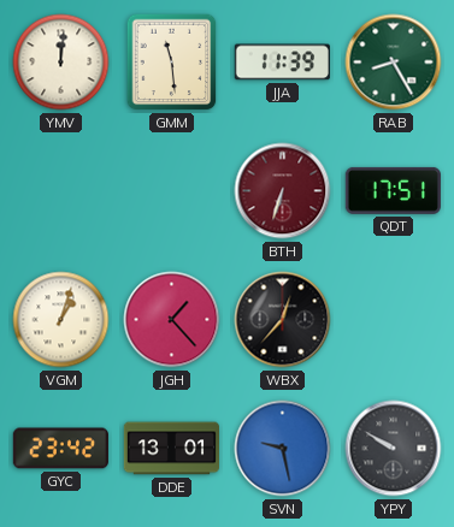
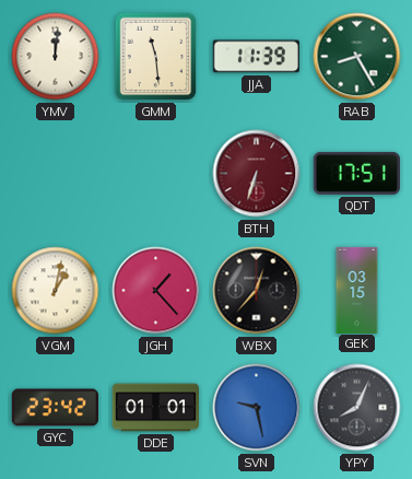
VGM: 1:03 -> 1:02
GEK: none -> 03:15
DDE: 13:01 -> 01:01
YPY: 9:50 -> 8:04
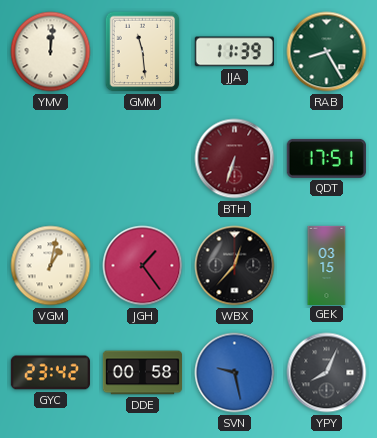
JGH: 1:23 -> 1:24
DDE: 01:01 -> 00:58
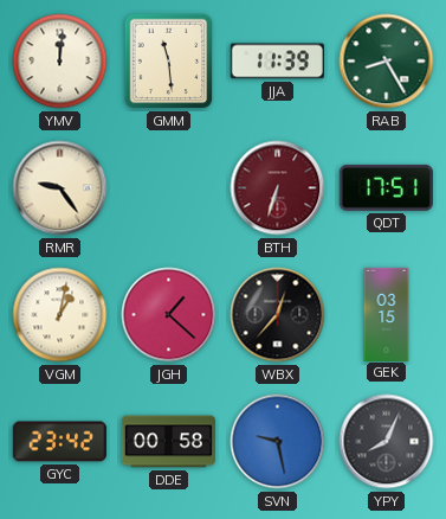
RMR: none -> 9:24
JGH: 1:24 -> 1:22
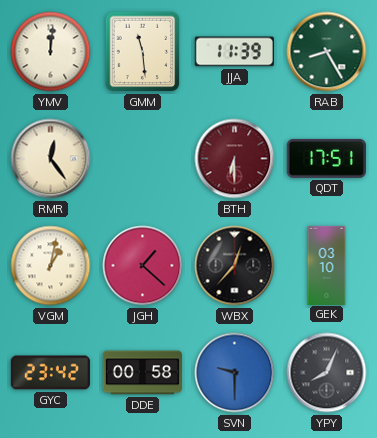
RMR: 9:24 -> 12:24
BTH: 6:33 -> 6:30
GEK: 03:15 -> 03:10
SVN: 9:28 -> 9:30
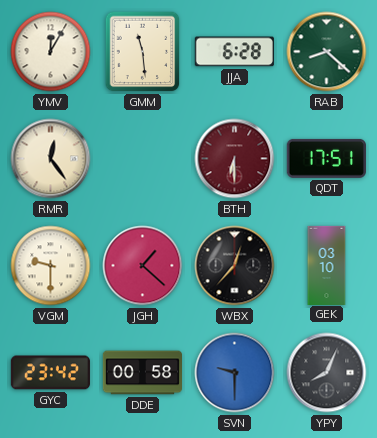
YMV: 12:01 -> 12:05
JJA: 11:39 -> 6:28
RAB: 8:25 -> 8:22
VGM: 1:02 -> 9:30
